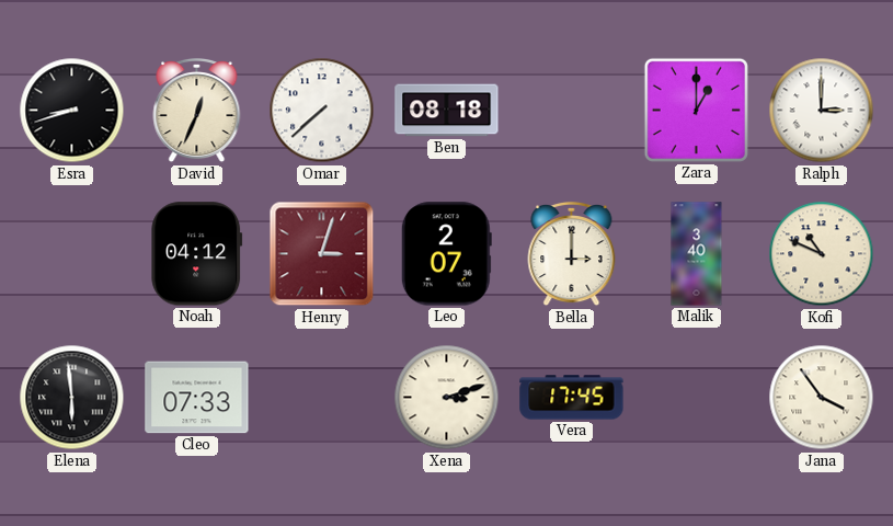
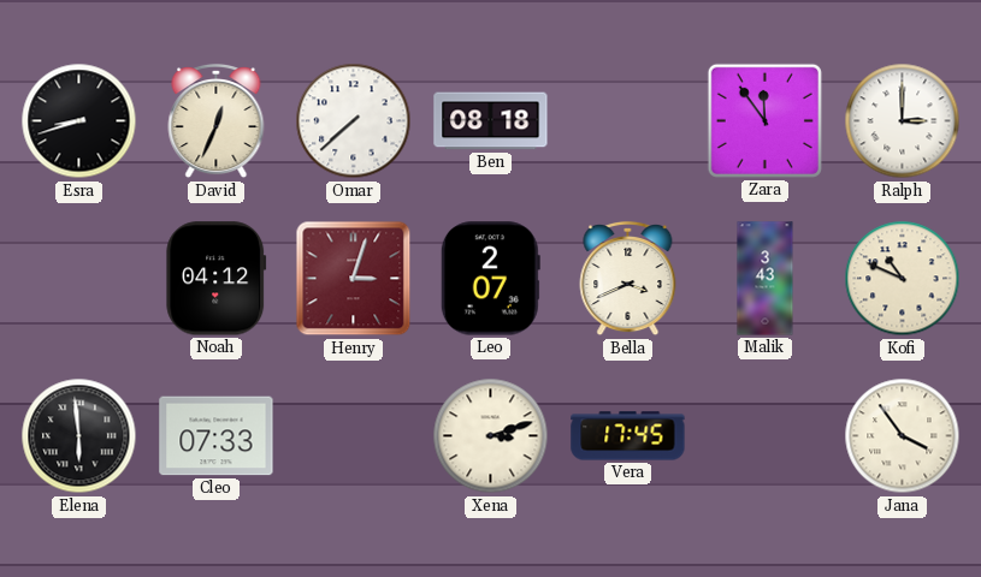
Zara: 1:00 -> 11:54
Bella: 3:00 -> 3:41
Malik: 3:40 -> 3:43
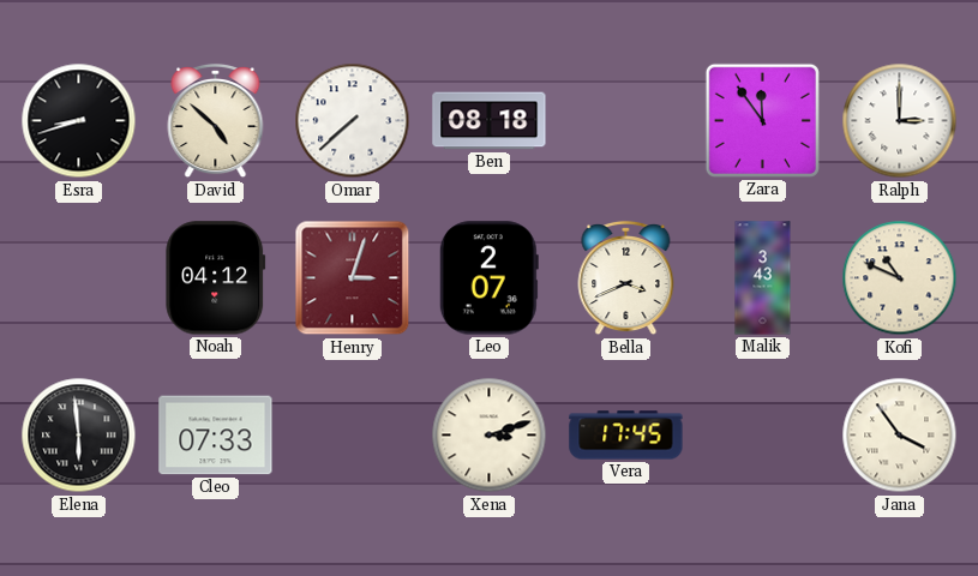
David: 12:34 -> 4:52
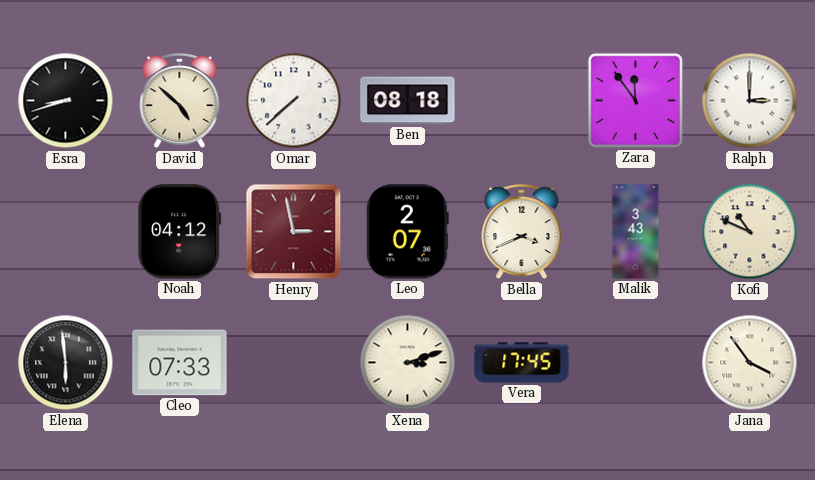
Henry: 3:03 -> 2:58
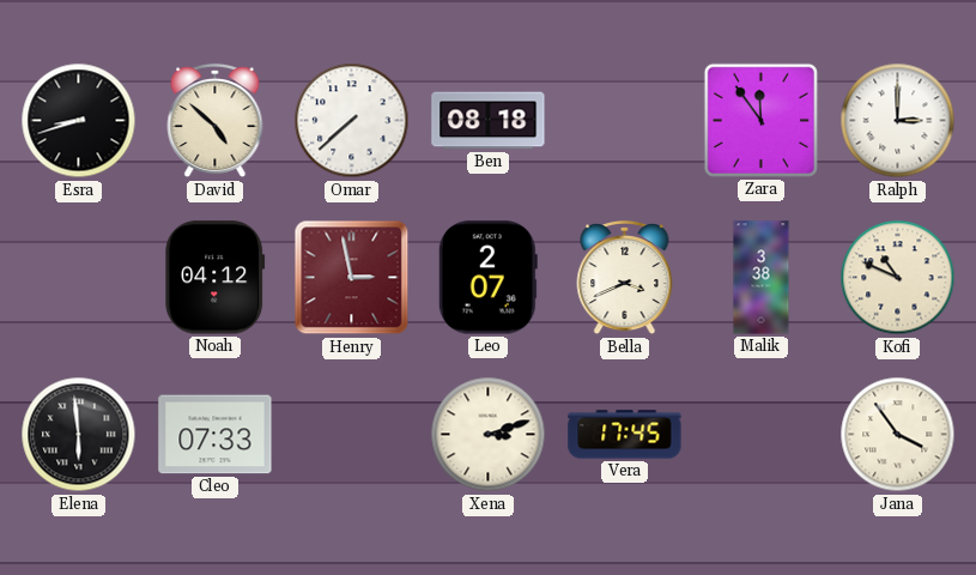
Malik: 3:43 -> 3:38
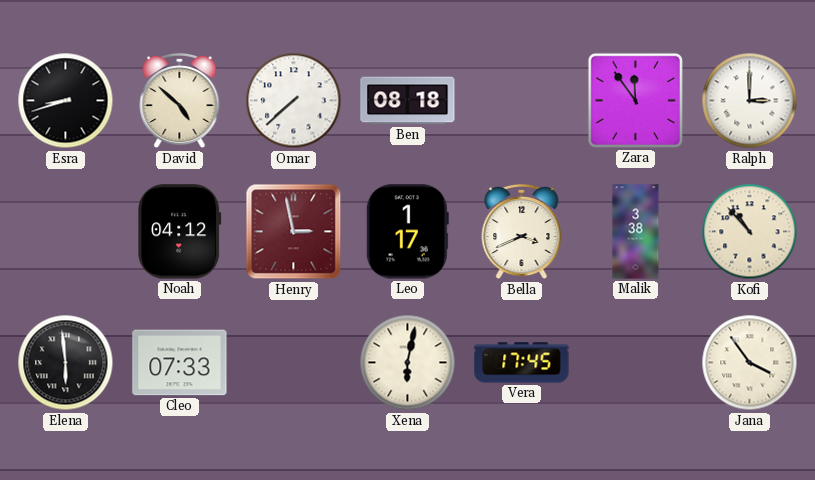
Leo: 2:07 -> 1:17
Kofi: 10:49 -> 10:53
Xena: 3:12 -> 6:02
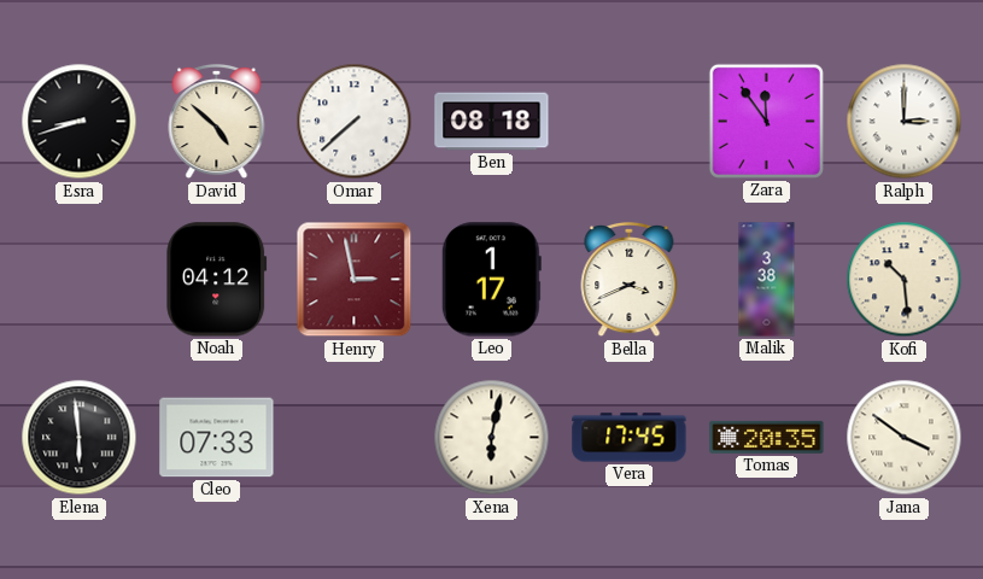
Kofi: 10:53 -> 10:29
Tomas: none -> 20:35
Jana: 3:54 -> 3:51
